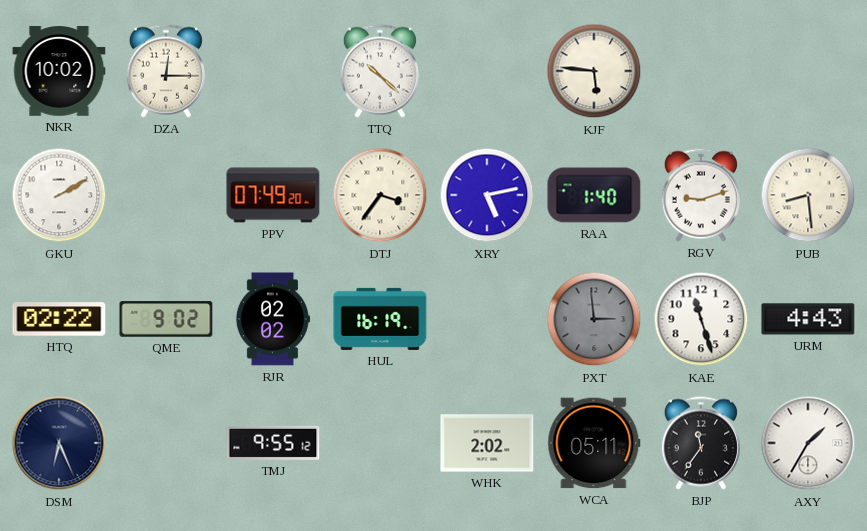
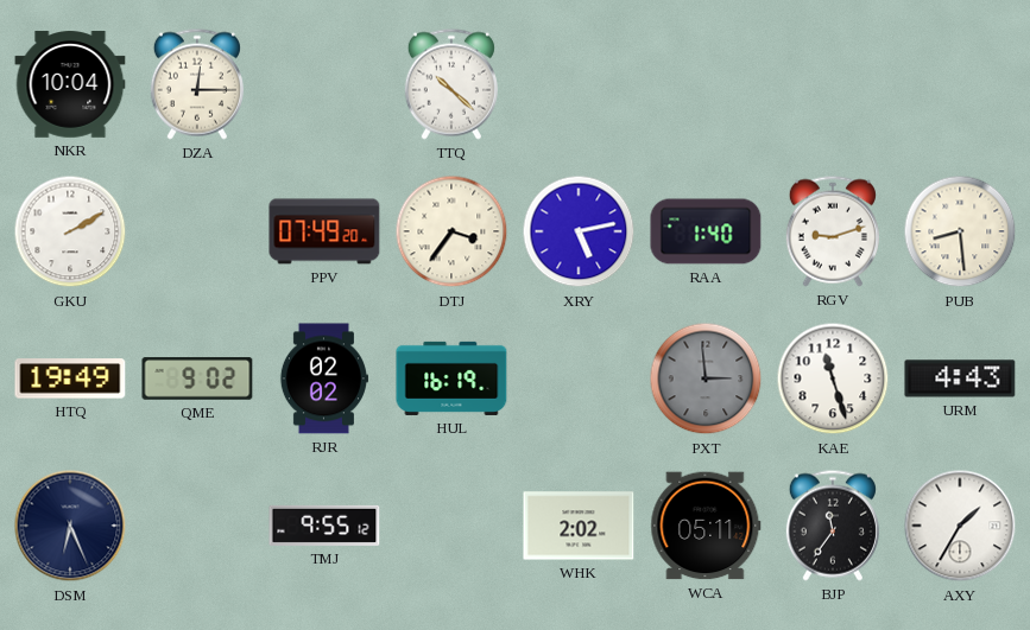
NKR: 10:02 -> 10:04
KJF: 5:46 -> none
HTQ: 02:22 -> 19:49
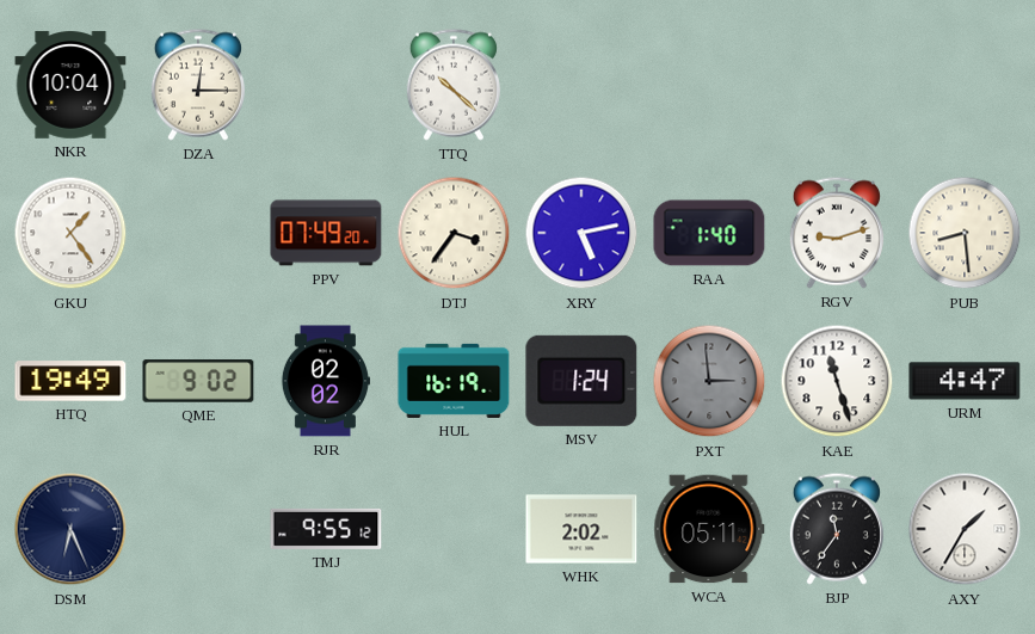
GKU: 2:10 -> 1:24
MSV: none -> 1:24
URM: 4:43 -> 4:47
